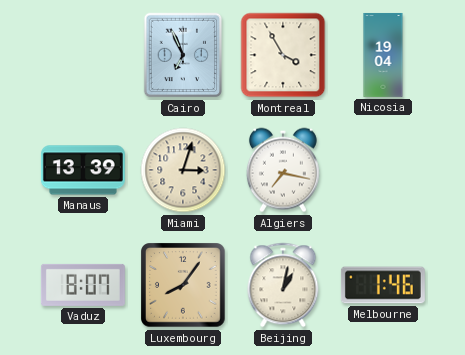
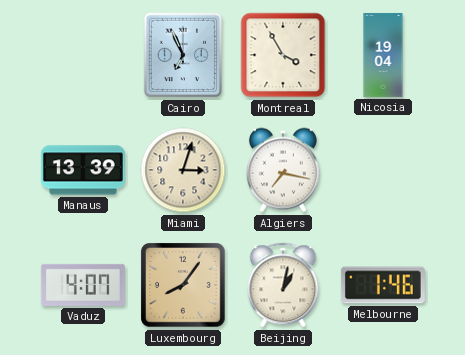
Vaduz: 8:07 -> 4:07
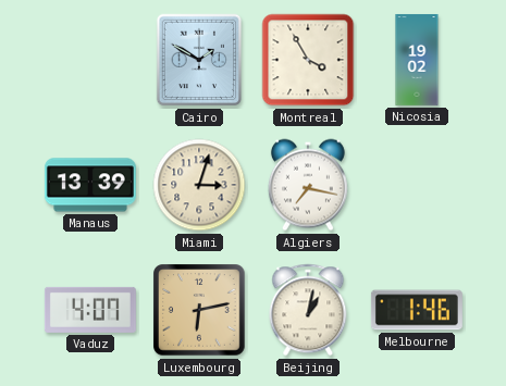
Cairo: 6:56 -> 1:50
Nicosia: 19:04 -> 19:02
Luxembourg: 8:06 -> 6:13
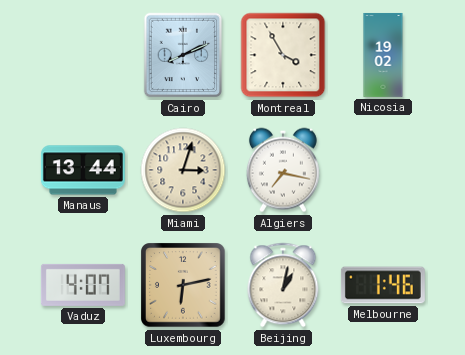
Cairo: 1:50 -> 8:11
Manaus: 13:39 -> 13:44
